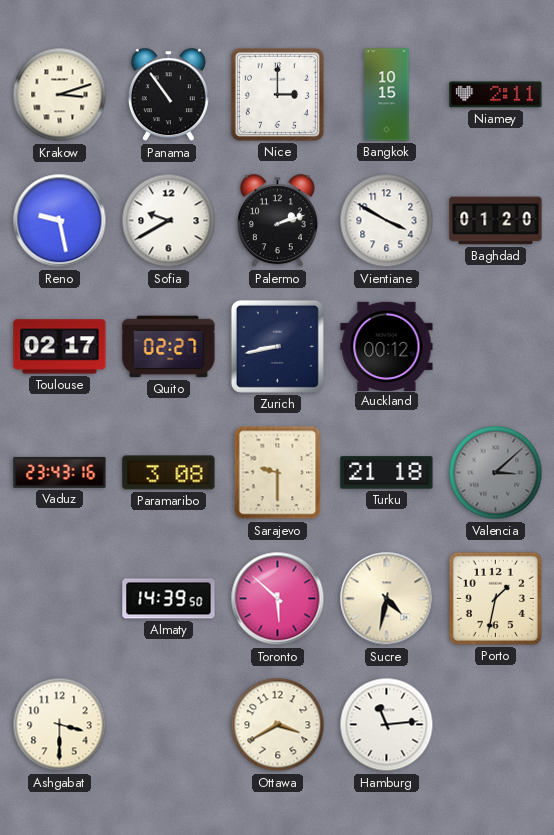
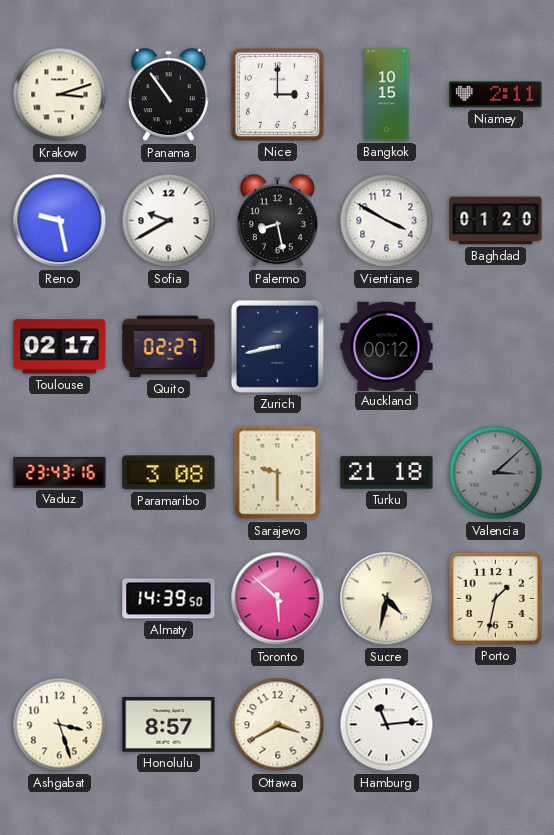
Palermo: 2:12 -> 8:28
Ashgabat: 3:30 -> 3:27
Honolulu: none -> 8:57
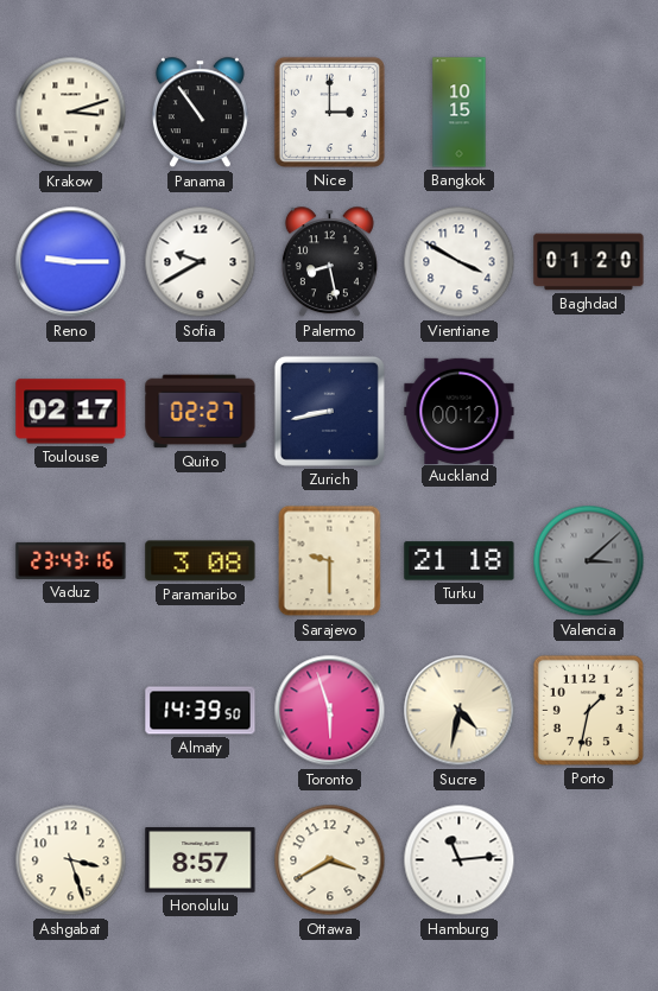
Niamey: 2:11 -> none
Reno: 9:28 -> 9:15
Toronto: 5:52 -> 5:57
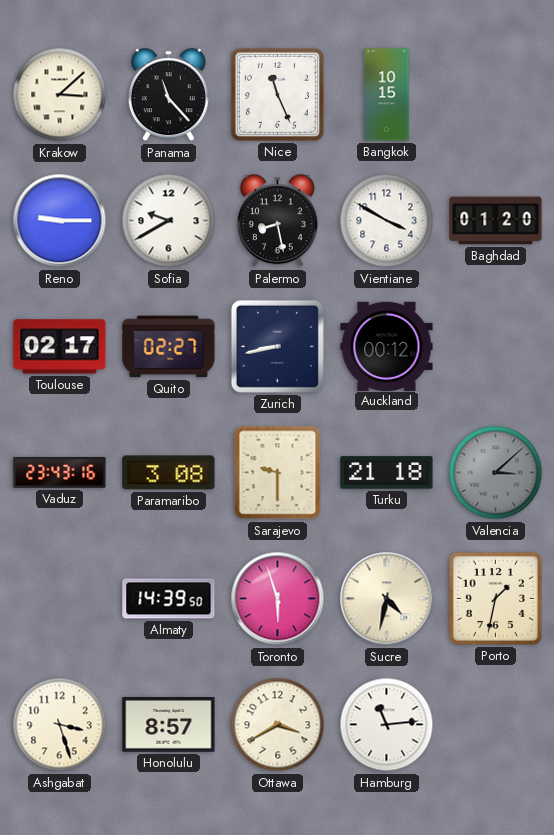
Krakow: 3:12 -> 3:08
Panama: 10:54 -> 11:23
Nice: 3:00 -> 11:26
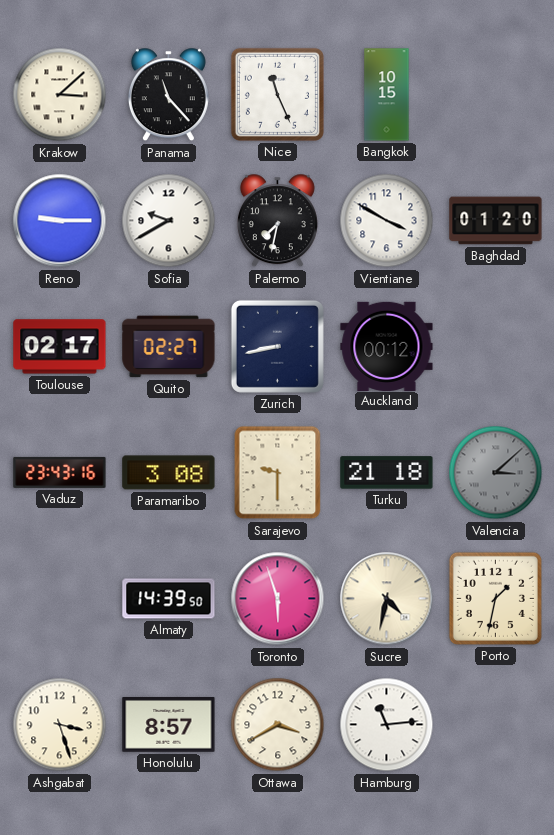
Palermo: 8:28 -> 7:32
